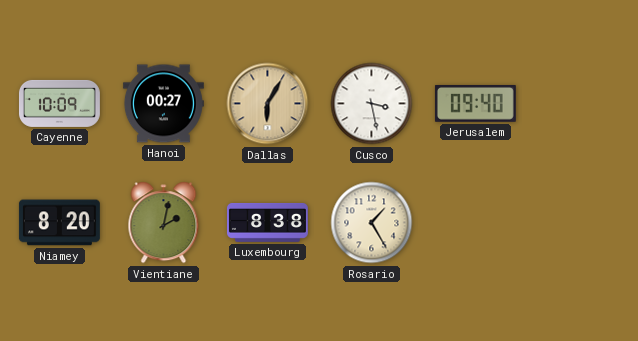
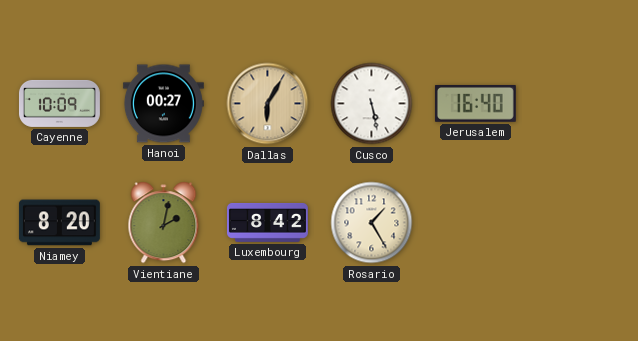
Cusco: 3:28 -> 5:28
Jerusalem: 09:40 -> 16:40
Luxembourg: 8:38 -> 8:42
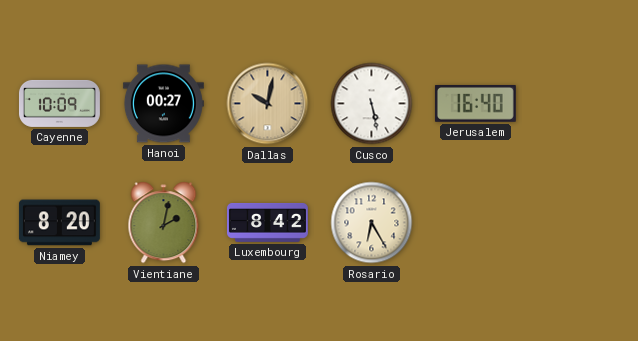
Dallas: 6:05 -> 10:02
Rosario: 1:25 -> 6:25
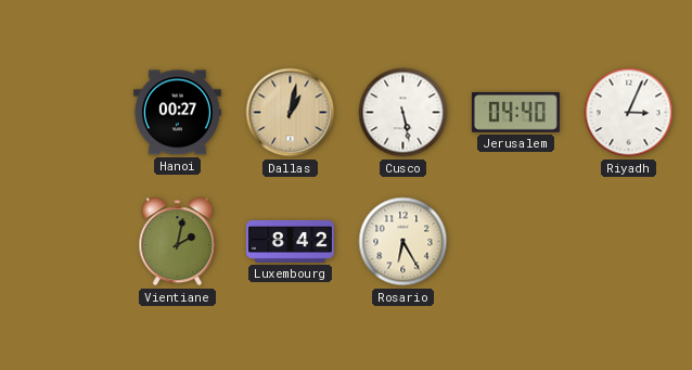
Cayenne: 10:09 -> none
Dallas: 10:02 -> 1:02
Jerusalem: 16:40 -> 04:40
Riyadh: none -> 3:04
Niamey: 8:20 -> none
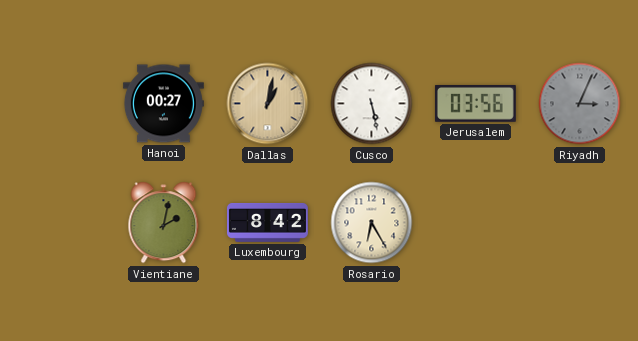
Jerusalem: 04:40 -> 03:56
Riyadh dial: white -> grey
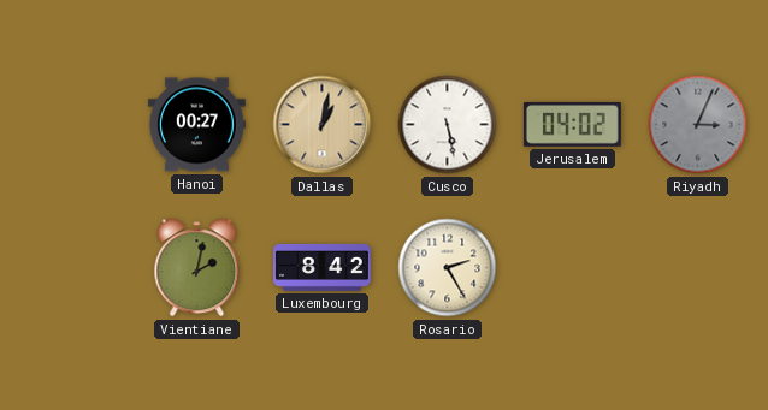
Jerusalem: 03:56 -> 04:02
Rosario: 6:25 -> 2:25
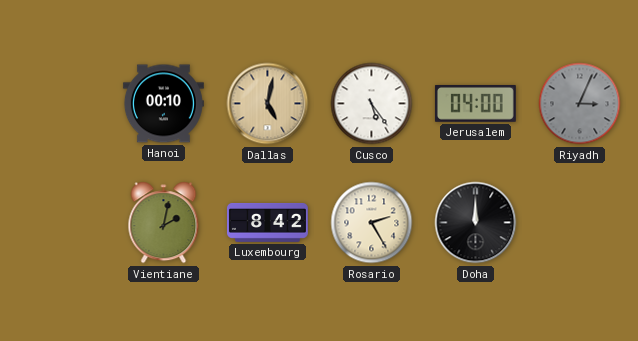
Hanoi: 00:27 -> 00:10
Dallas: 1:02 -> 5:02
Cusco: 5:28 -> 5:24
Jerusalem: 04:02 -> 04:00
Doha: none -> 12:00
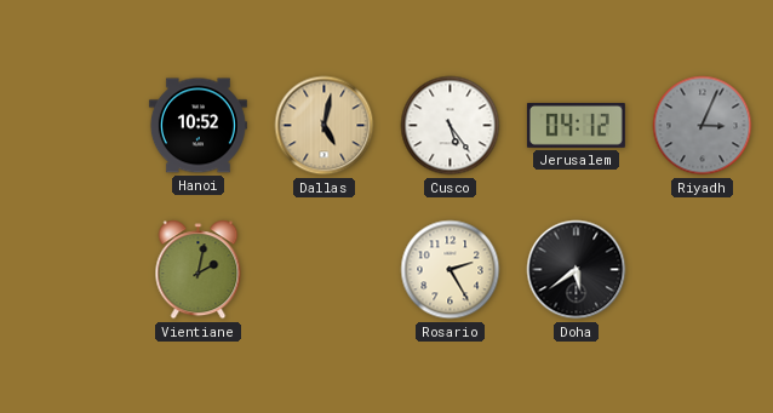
Hanoi: 00:10 -> 10:52
Jerusalem: 04:00 -> 04:12
Luxembourg: 8:42 -> none
Doha: 12:00 -> 5:39
